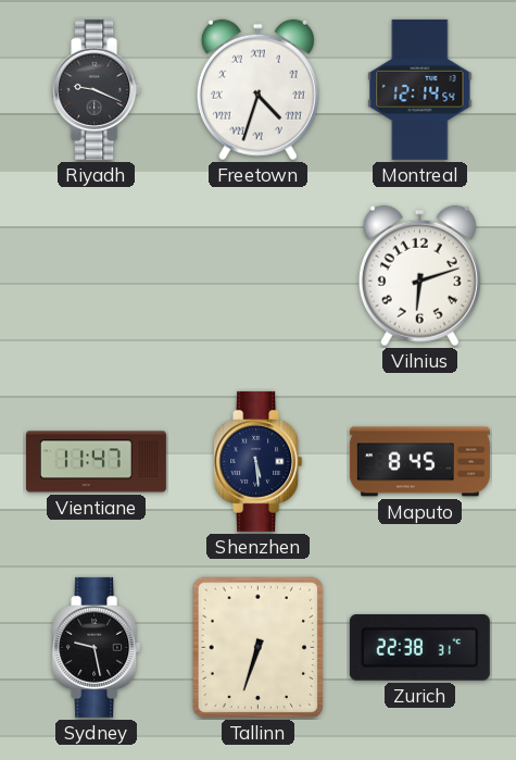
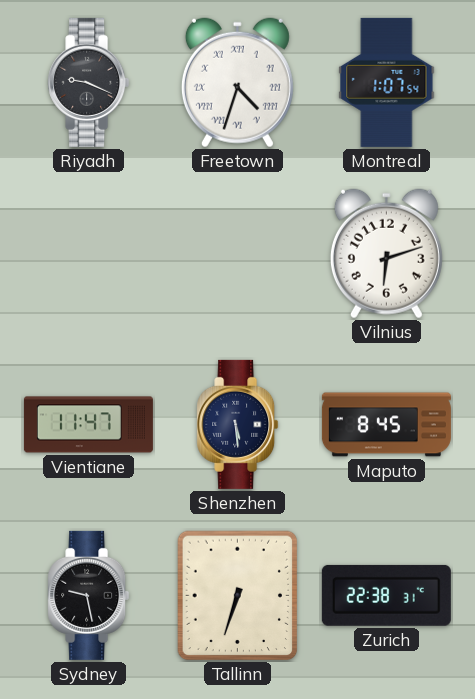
Montreal: 12:14 -> 1:07
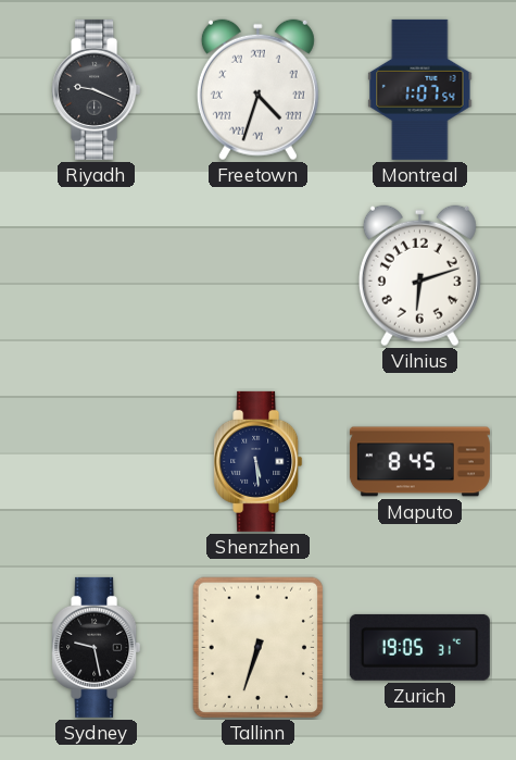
Vientiane: 11:47 -> none
Zurich: 22:38 -> 19:05
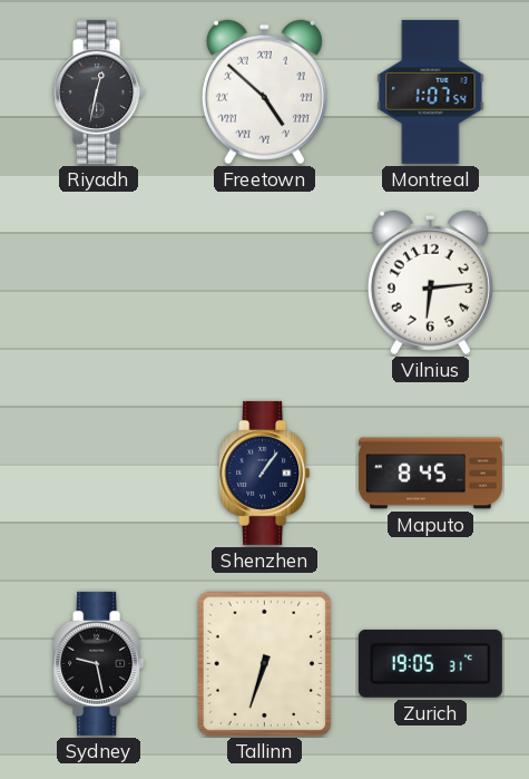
Riyadh: 9:19 -> 12:32
Freetown: 4:33 -> 4:52
Vilnius: 6:12 -> 6:14
Shenzhen: 5:29 -> 1:06
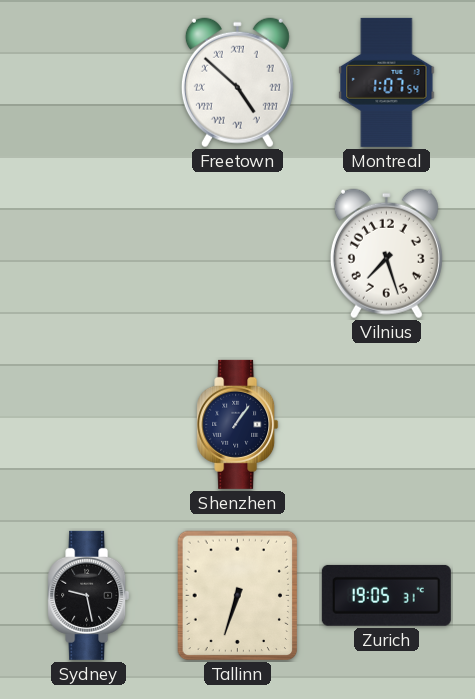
Riyadh: 12:32 -> none
Vilnius: 6:14 -> 7:27
Maputo: 8:45 -> none
